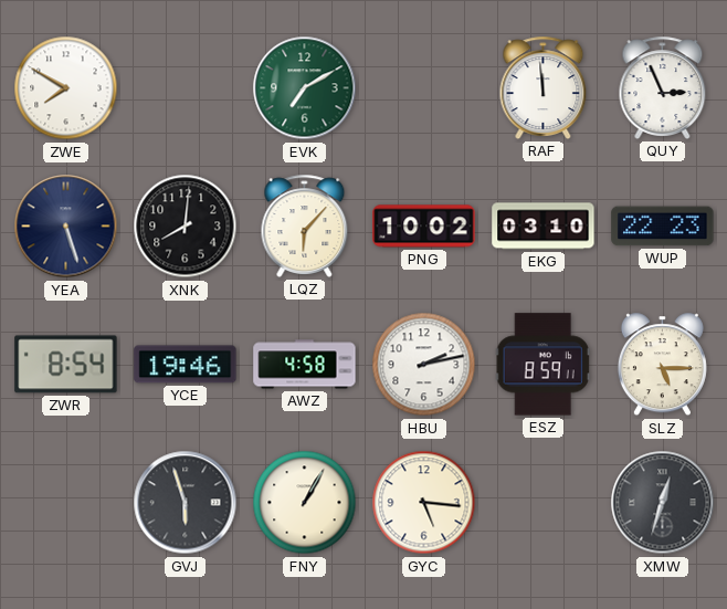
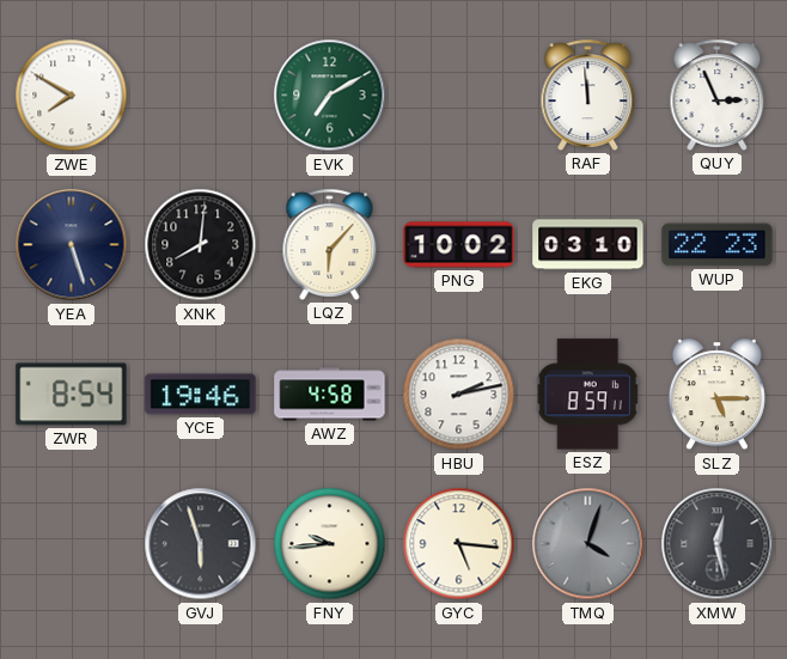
FNY: 1:05 -> 9:44
TMQ: none -> 4:03
XMW: 12:33 -> 12:28
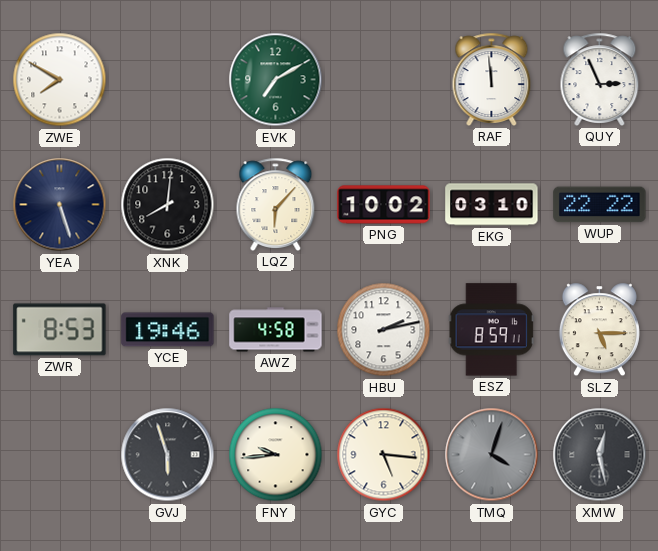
WUP: 22:23 -> 22:22
ZWR: 8:54 -> 8:53
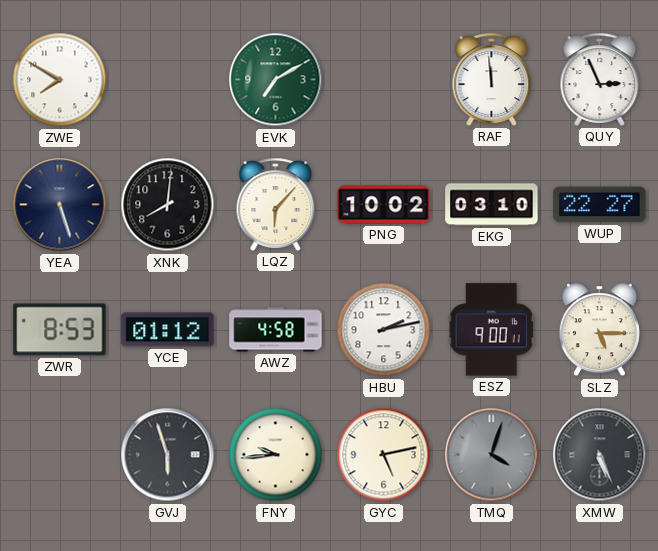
WUP: 22:22 -> 22:27
YCE: 19:46 -> 01:12
ESZ: 8:59 -> 9:00
GYC: 5:16 -> 5:13
XMW: 12:28 -> 5:26
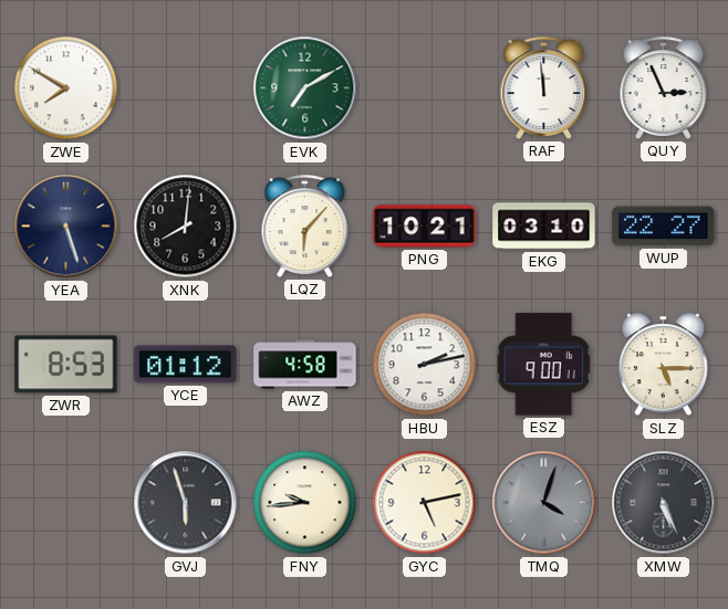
PNG: 10:02 -> 10:21
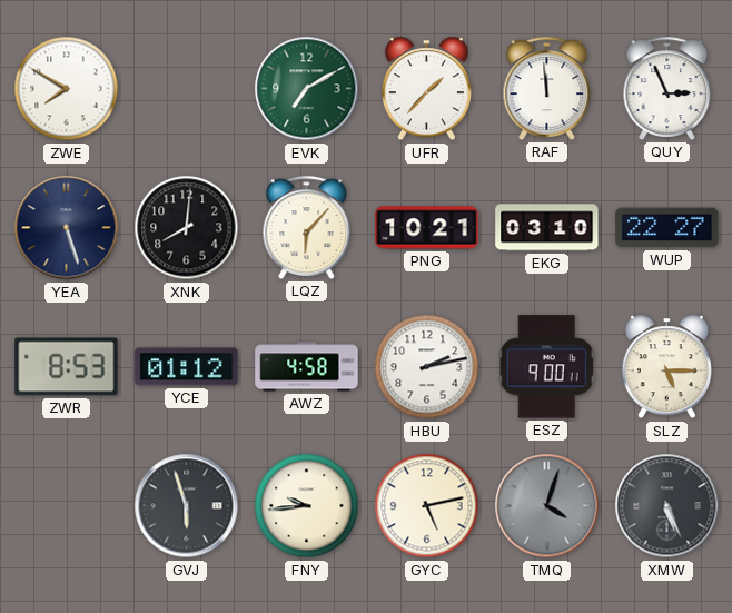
UFR: none -> 1:37
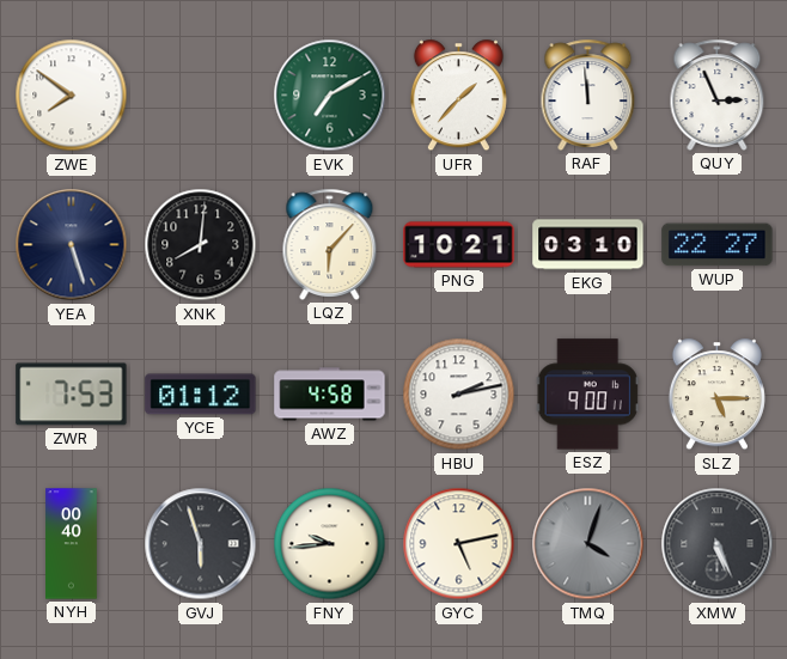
ZWE: 7:50 -> 7:51
ZWR: 8:53 -> 7:53
NYH: none -> 00:40
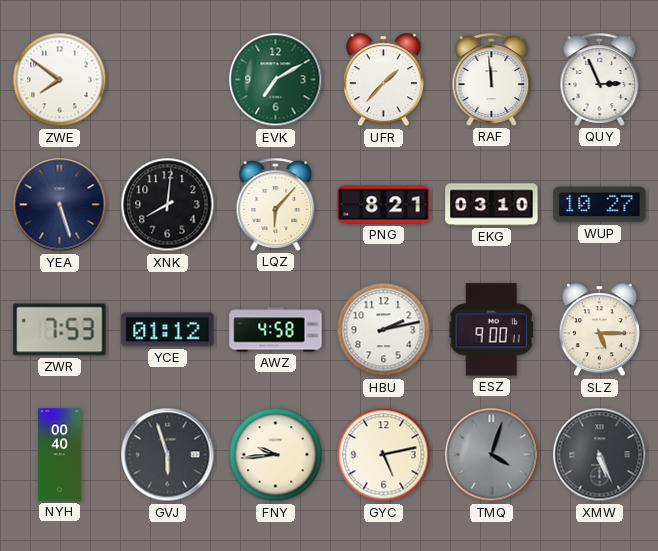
PNG: 10:21 -> 8:21
WUP: 22:27 -> 10:27
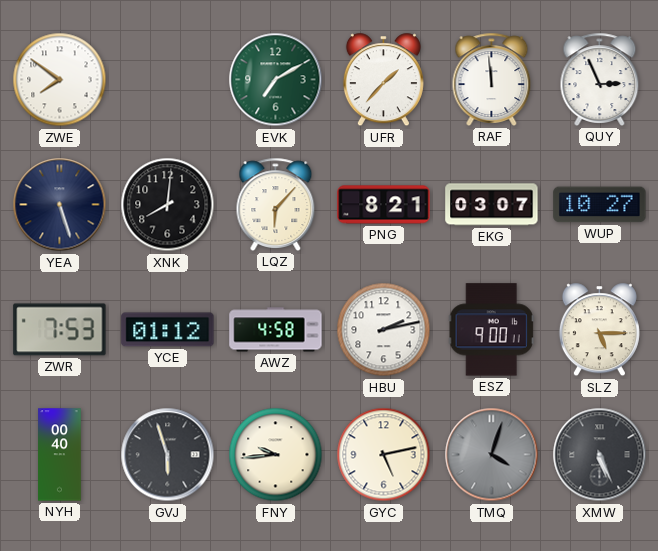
EKG: 03:10 -> 03:07
